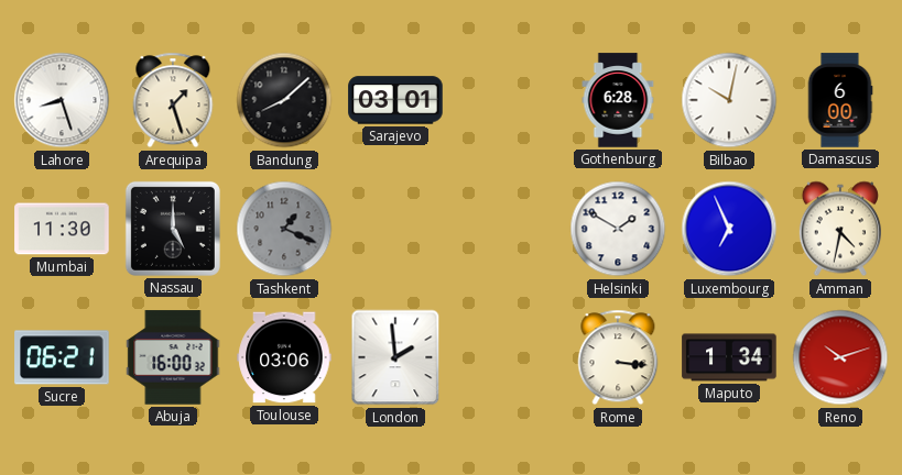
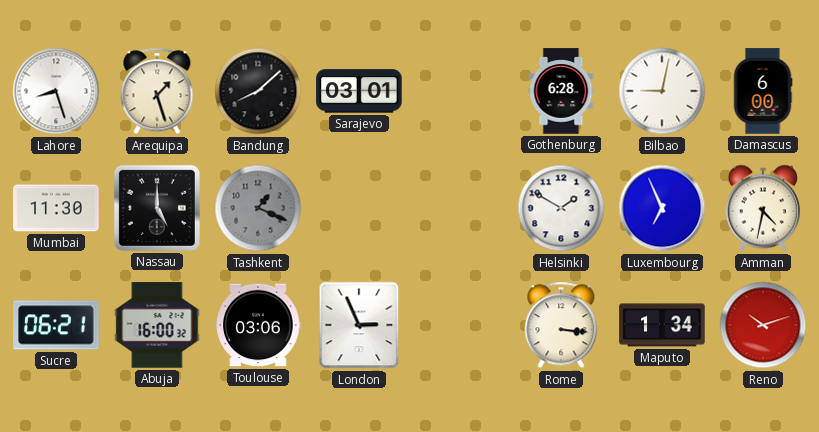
Bilbao: 10:02 -> 9:02
London: 1:59 -> 2:56
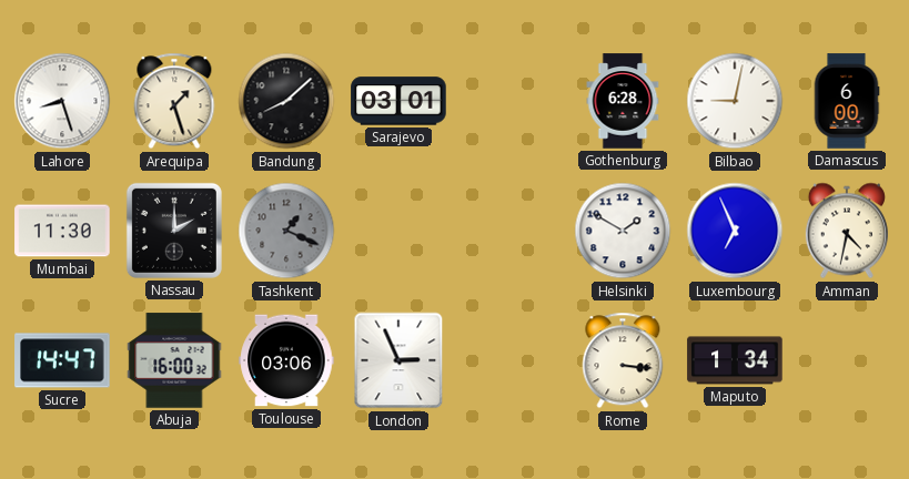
Nassau: 5:00 -> 2:00
Sucre: 06:21 -> 14:47
Reno: 10:12 -> none
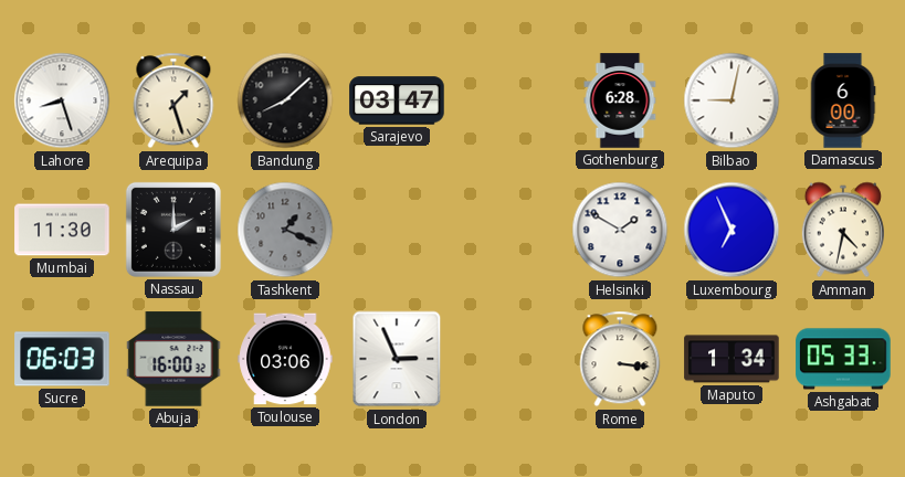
Sarajevo: 03:01 -> 03:47
Sucre: 14:47 -> 06:03
Ashgabat: none -> 05:33
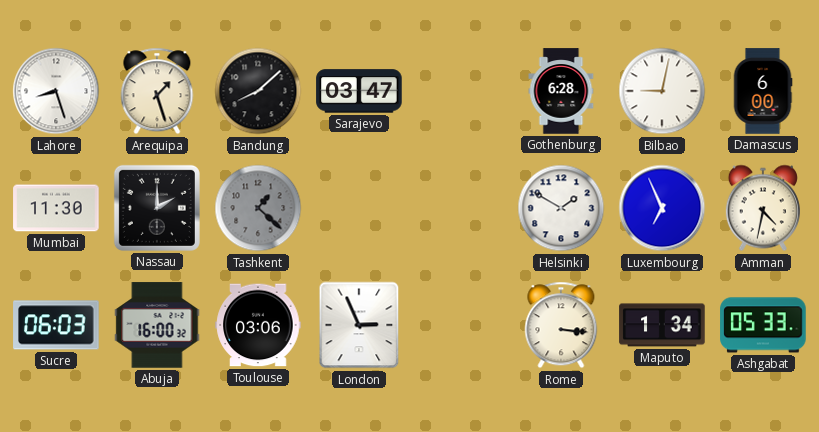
Tashkent: 1:19 -> 1:22
